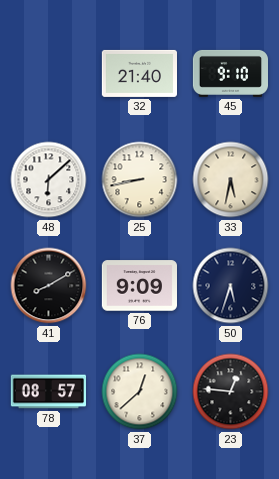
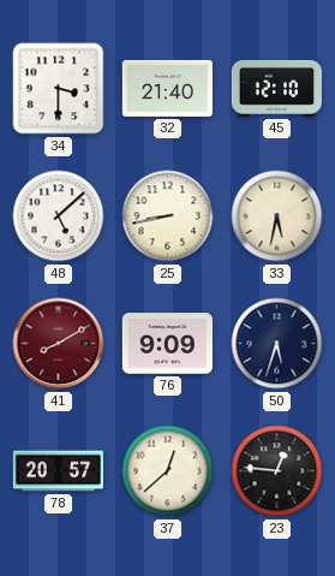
34: none -> 3:30
45: 9:10 -> 12:10
48: 6:08 -> 5:08
41 dial: black -> burgundy
78: 08:57 -> 20:57
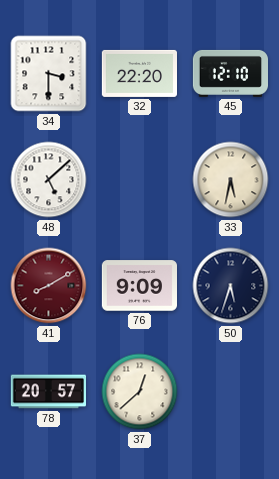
32: 21:40 -> 22:20
25: 8:43 -> none
23: 12:46 -> none
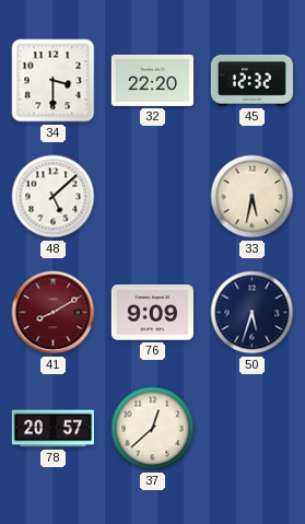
45: 12:10 -> 12:32
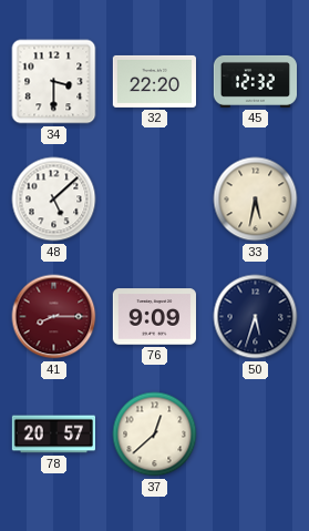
41: 8:10 -> 8:15
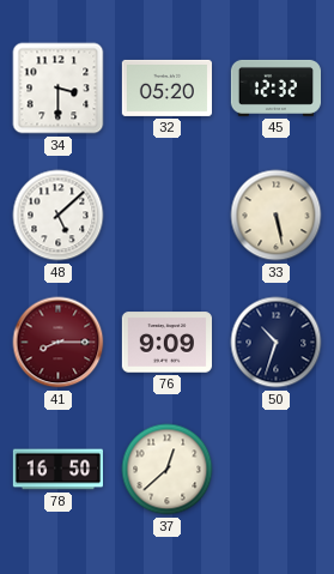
32: 22:20 -> 05:20
33: 5:32 -> 5:28
50: 5:33 -> 10:33
78: 20:57 -> 16:50
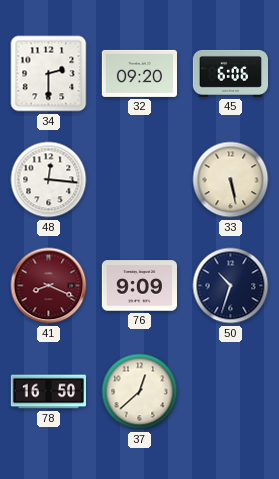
34: 3:30 -> 2:30
32: 05:20 -> 09:20
45: 12:32 -> 6:06
48: 5:08 -> 12:16
41: 8:15 -> 8:19
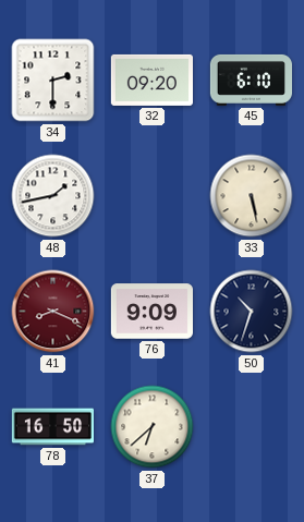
45: 6:06 -> 6:10
48: 12:16 -> 1:43
37: 12:38 -> 6:38
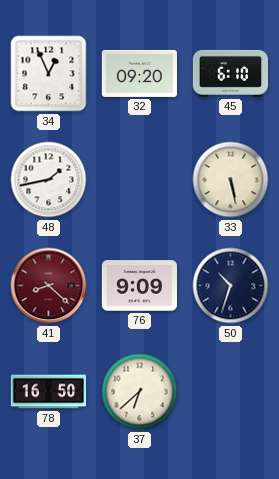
34: 2:30 -> 12:56
41: 8:19 -> 8:22
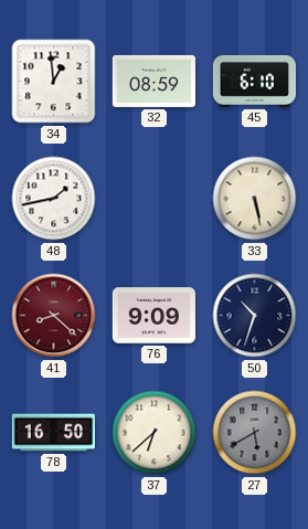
34: 12:56 -> 12:59
32: 09:20 -> 08:59
27: none -> 5:40
